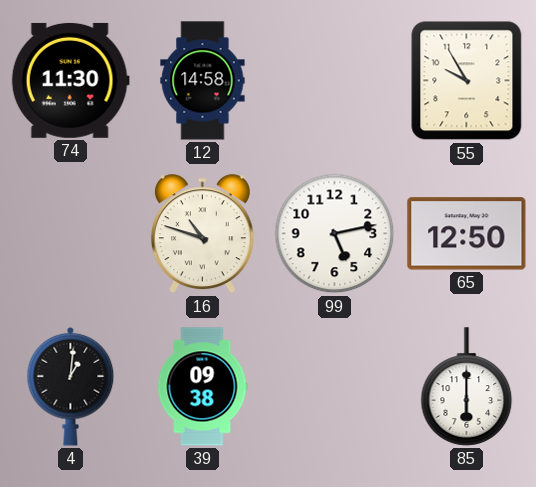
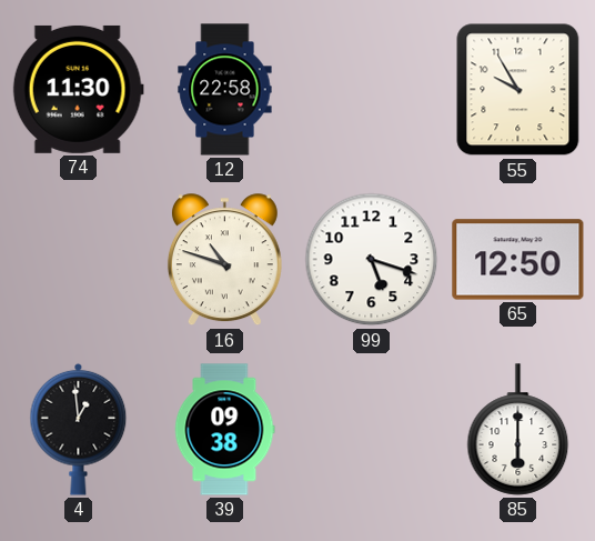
12: 14:58 -> 22:58
99: 5:13 -> 5:18
4: 1:01 -> 12:59
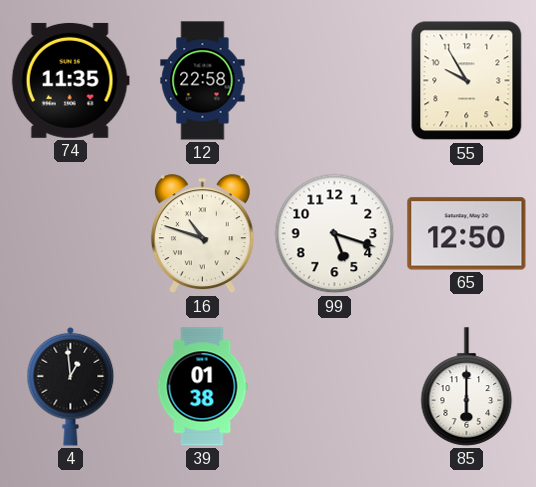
74: 11:30 -> 11:35
39: 09:38 -> 01:38
